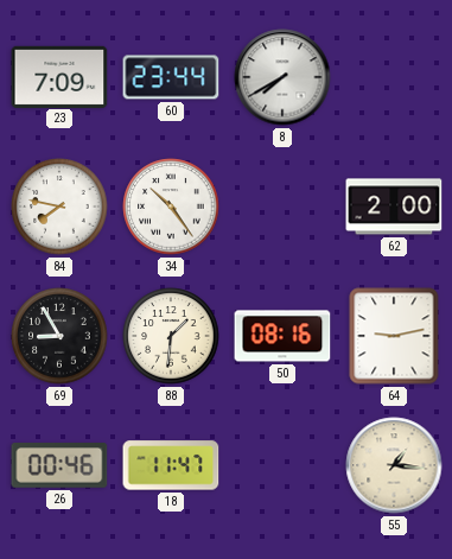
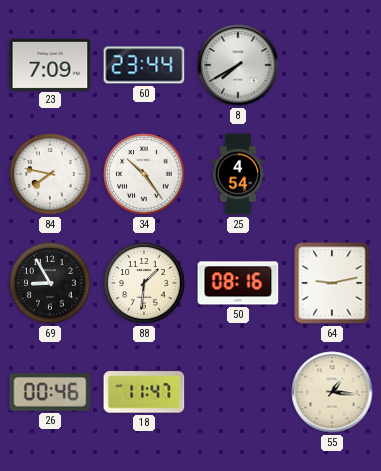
25: none -> 4:54
62: 2:00 -> none
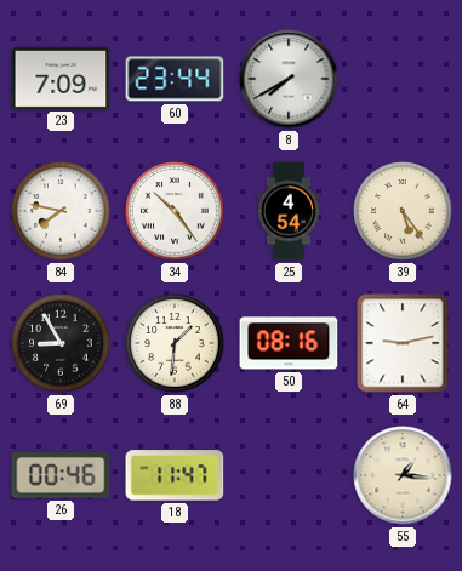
39: none -> 5:24
